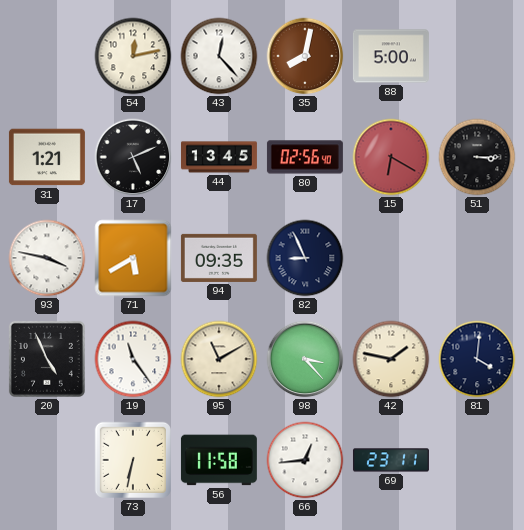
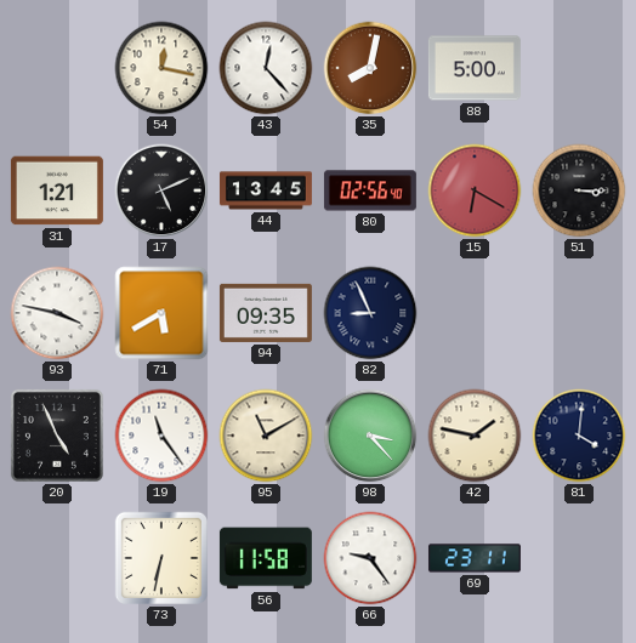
54: 12:13 -> 12:17
66: 12:44 -> 9:24
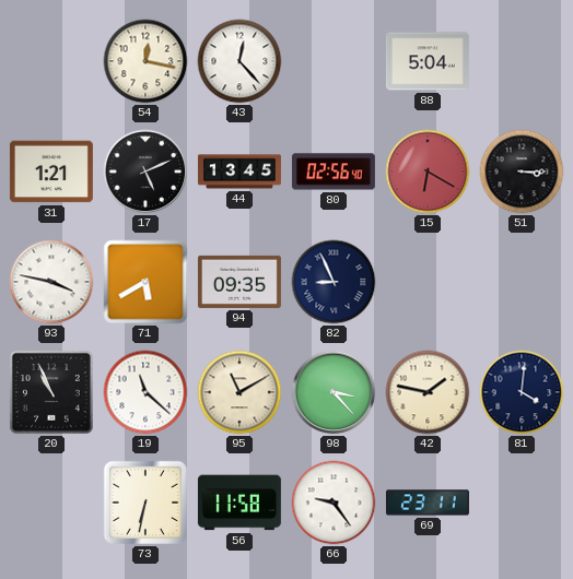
35: 8:02 -> none
88: 5:00 -> 5:04
20: 4:56 -> 10:56
19: 11:24 -> 11:22
